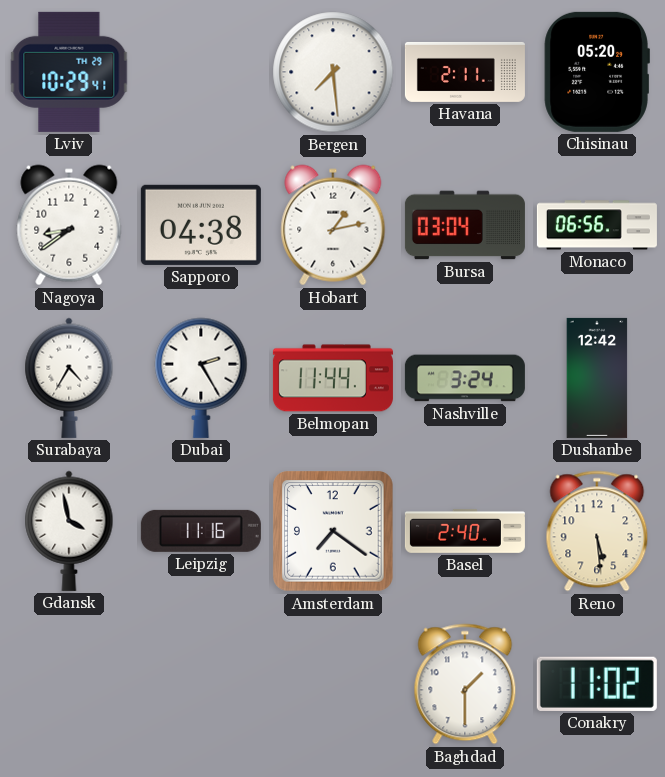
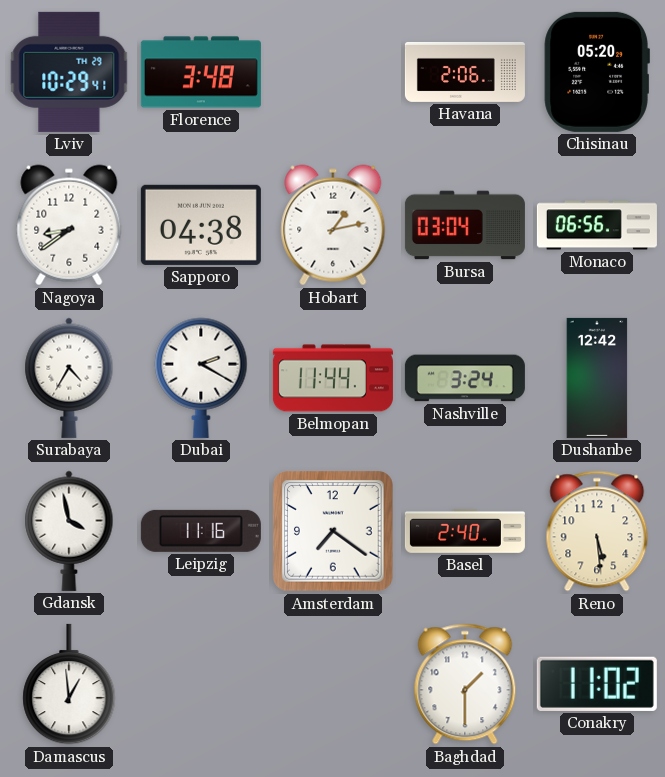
Florence: none -> 3:48
Bergen: 7:29 -> none
Havana: 2:11 -> 2:06
Dubai: 2:25 -> 2:20
Damascus: none -> 12:59
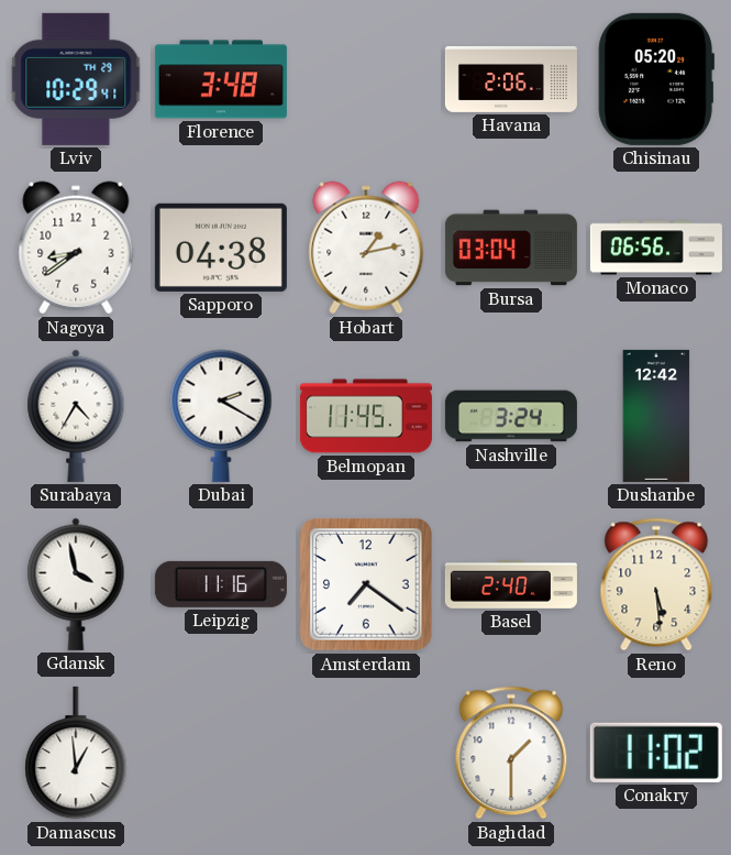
Belmopan: 11:44 -> 11:45
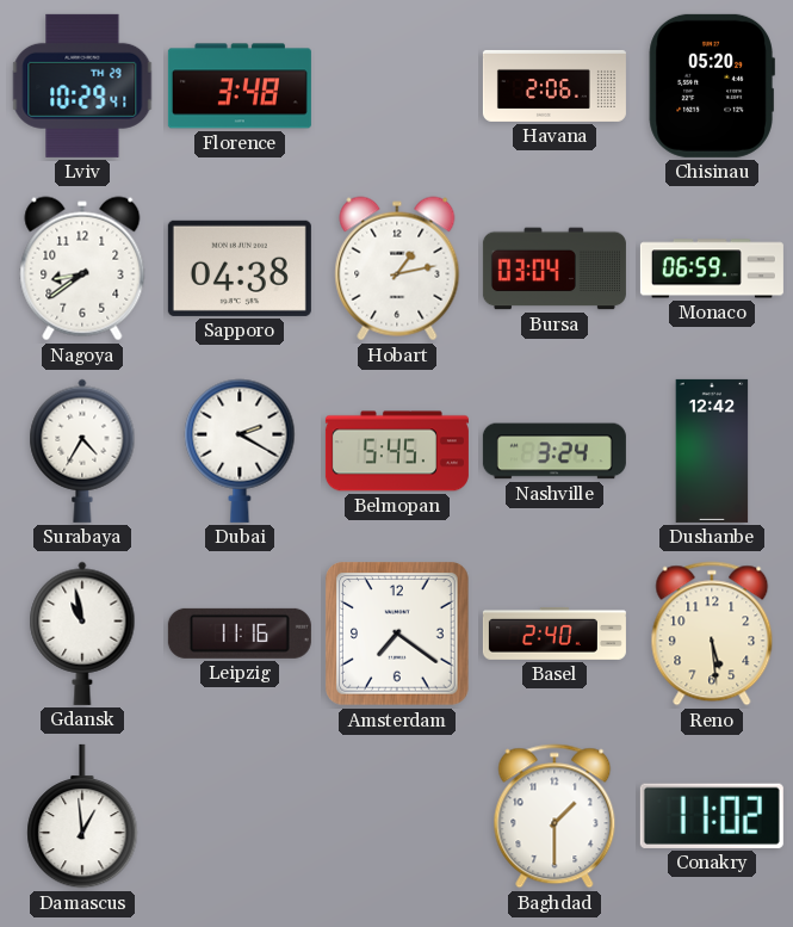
Monaco: 06:56 -> 06:59
Belmopan: 11:45 -> 5:45
Gdansk: 3:58 -> 10:58
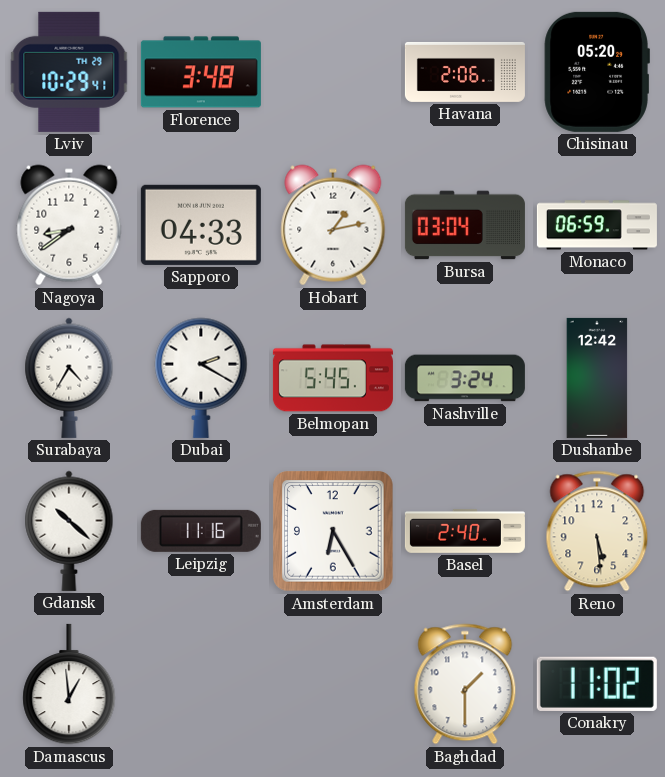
Sapporo: 04:38 -> 04:33
Gdansk: 10:58 -> 10:22
Amsterdam: 7:21 -> 6:25
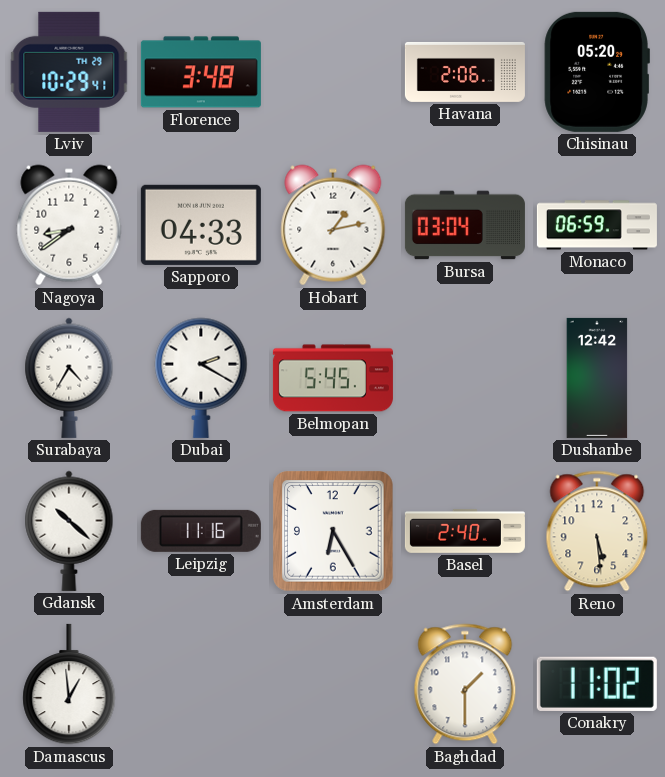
Nashville: 3:24 -> none
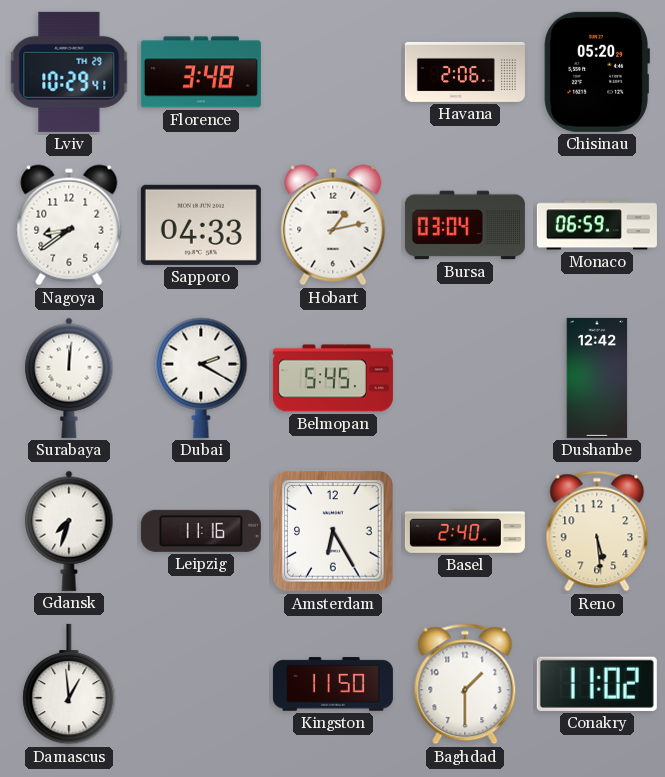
Surabaya: 4:35 -> 12:01
Gdansk: 10:22 -> 7:33
Kingston: none -> 11:50
